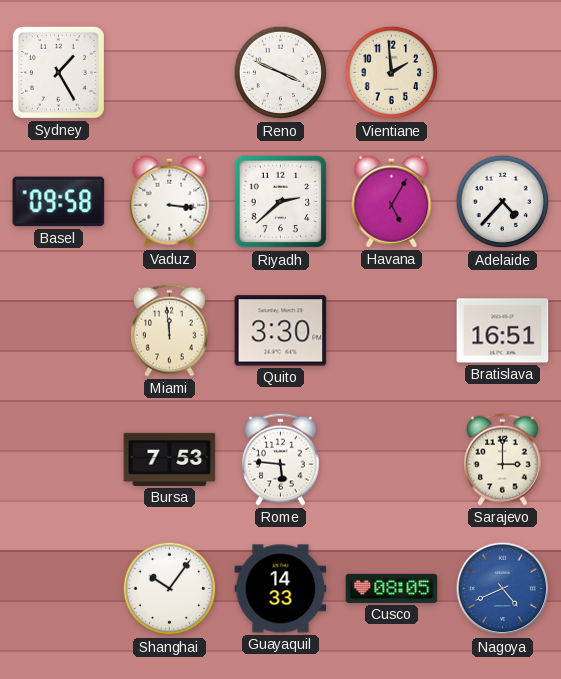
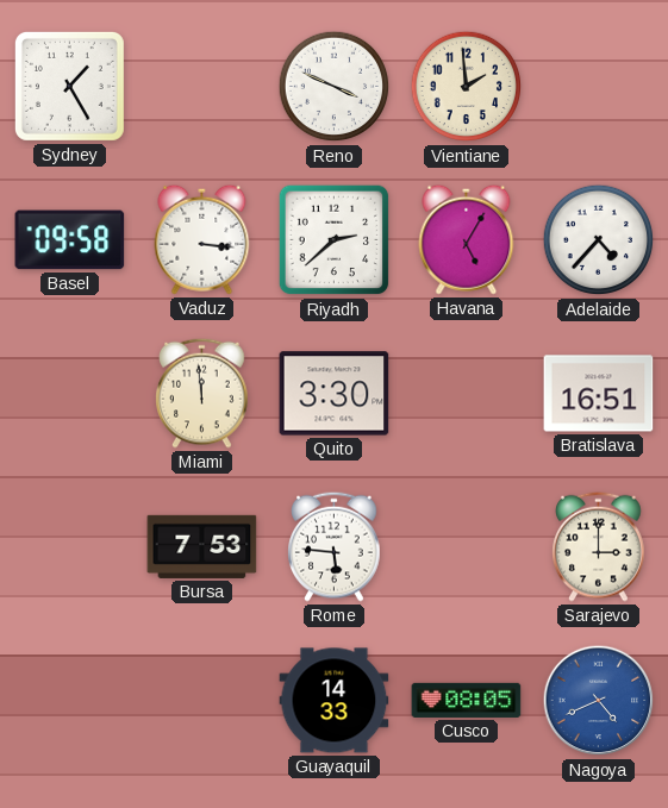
Shanghai: 10:06 -> none
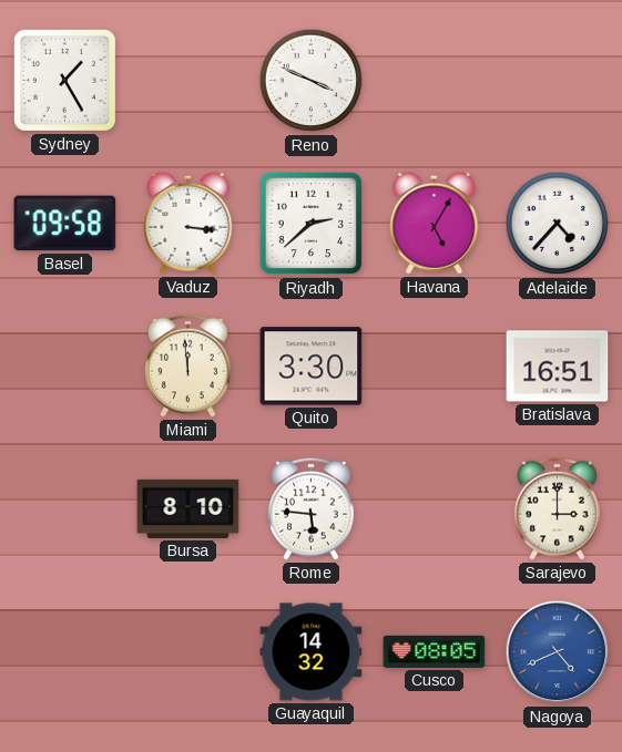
Vientiane: 1:59 -> none
Bursa: 7:53 -> 8:10
Guayaquil: 14:33 -> 14:32
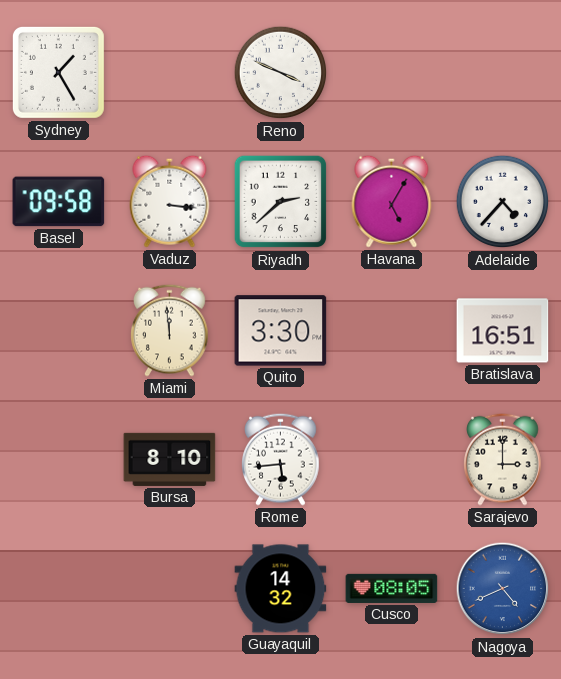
Rome: 5:46 -> 5:44
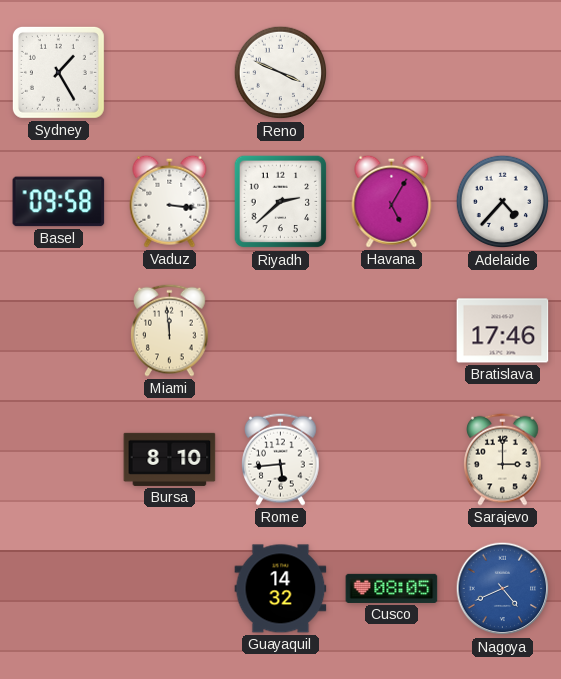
Quito: 3:30 -> none
Bratislava: 16:51 -> 17:46
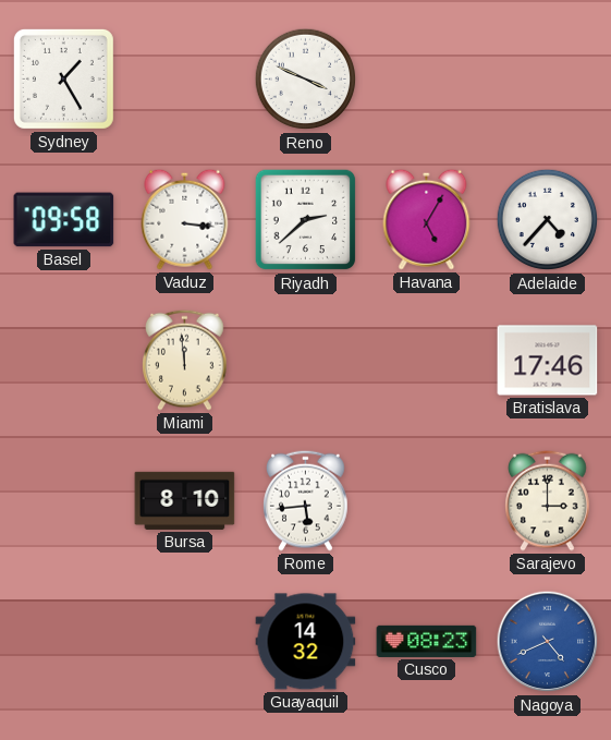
Cusco: 08:05 -> 08:23
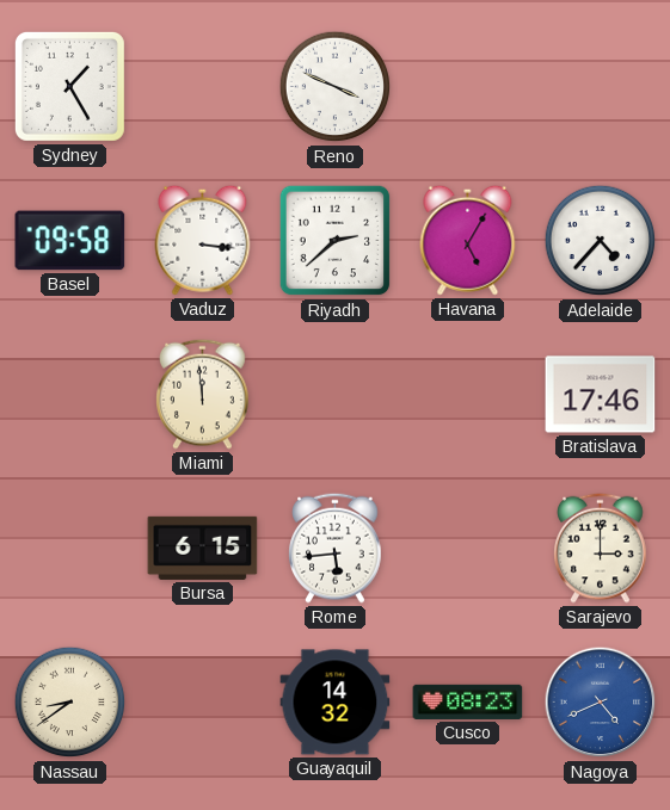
Bursa: 8:10 -> 6:15
Nassau: none -> 8:39
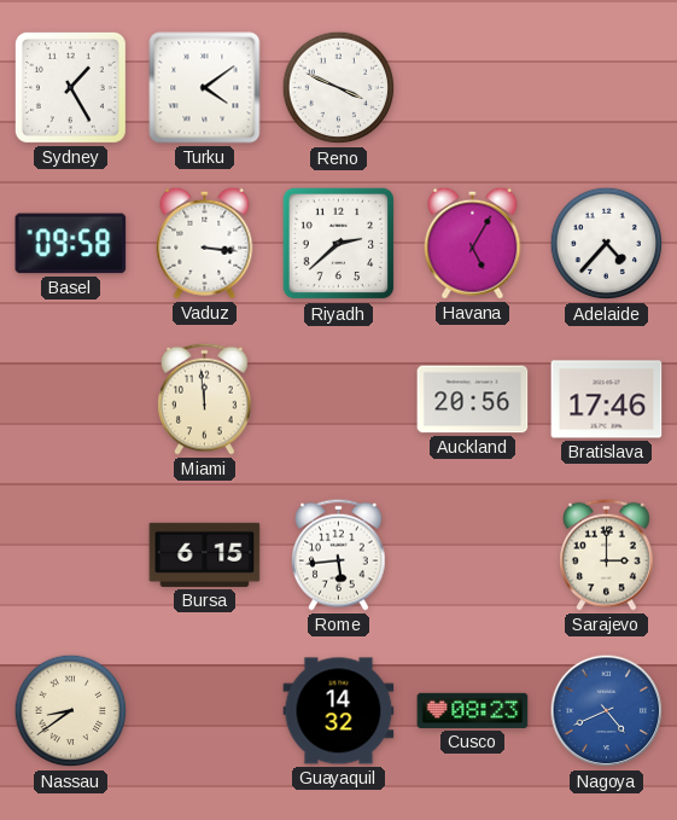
Turku: none -> 4:09
Auckland: none -> 20:56
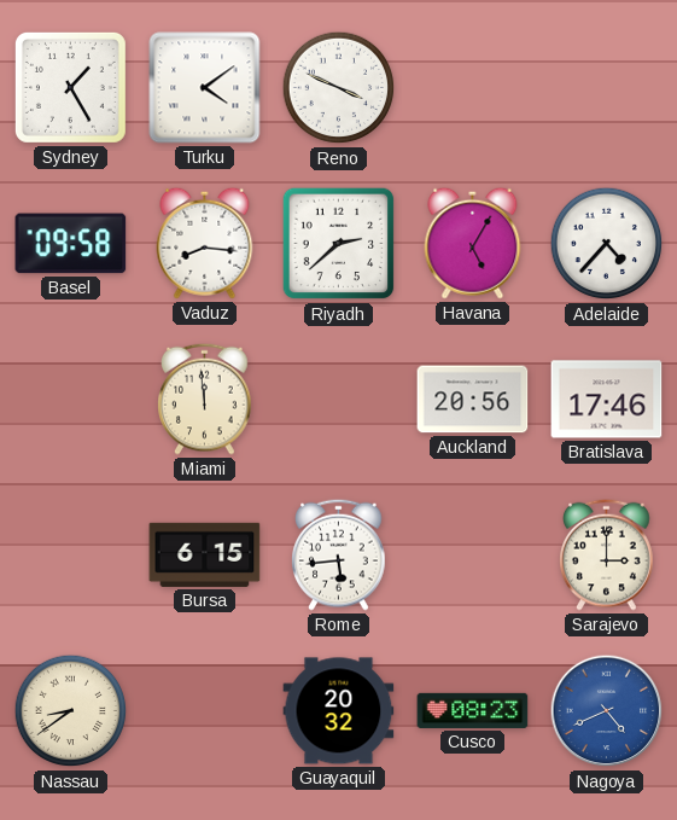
Vaduz: 3:16 -> 8:16
Guayaquil: 14:32 -> 20:32
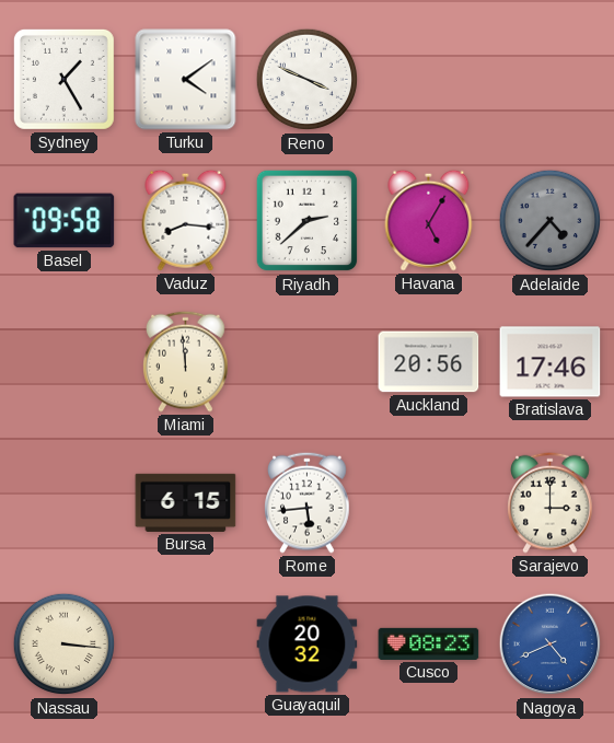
Adelaide dial: white -> grey
Nassau: 8:39 -> 3:16
